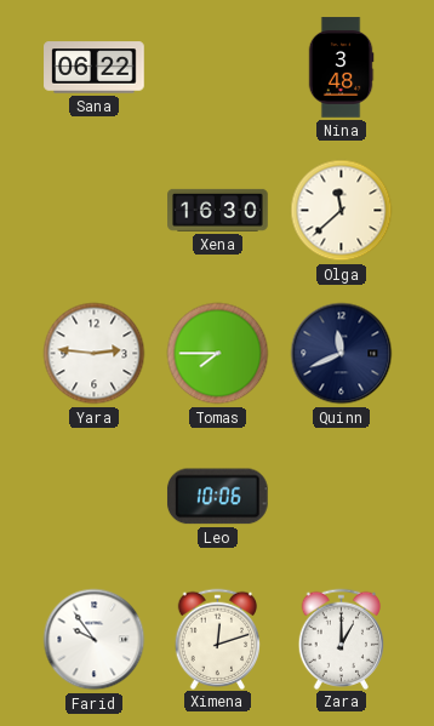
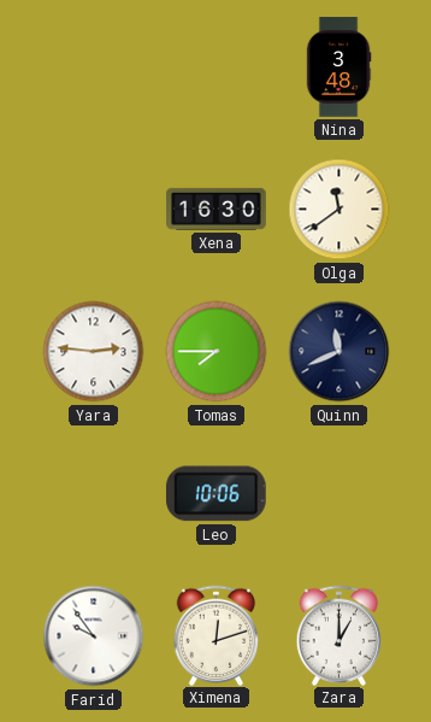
Sana: 06:22 -> none
Olga: 11:38 -> 11:39
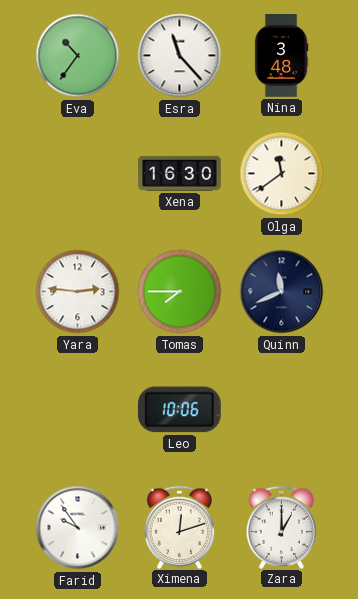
Eva: none -> 10:36
Esra: none -> 11:23
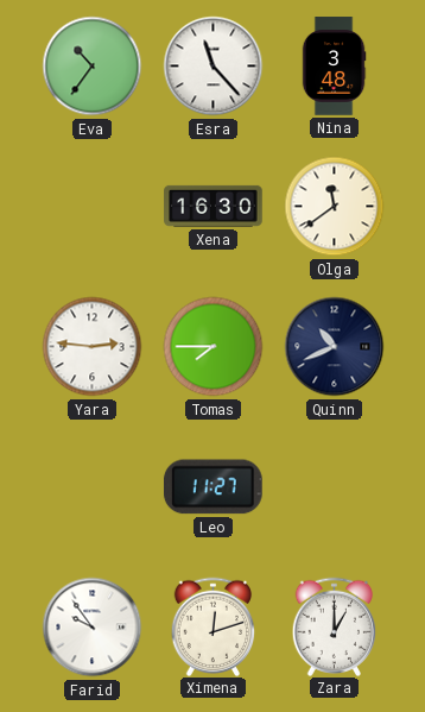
Quinn: 11:41 -> 10:41
Leo: 10:06 -> 11:27
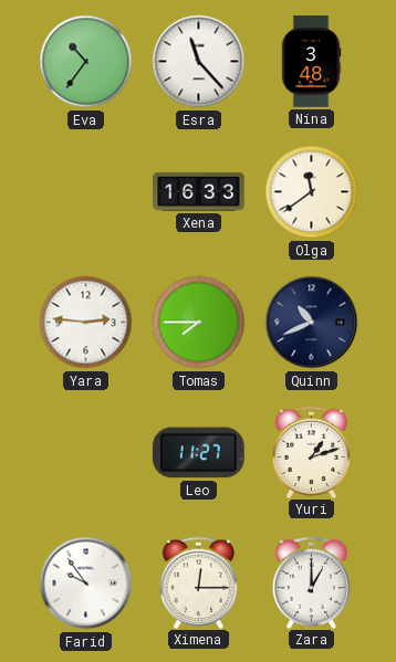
Xena: 16:30 -> 16:33
Yuri: none -> 1:12
Ximena: 12:12 -> 12:15
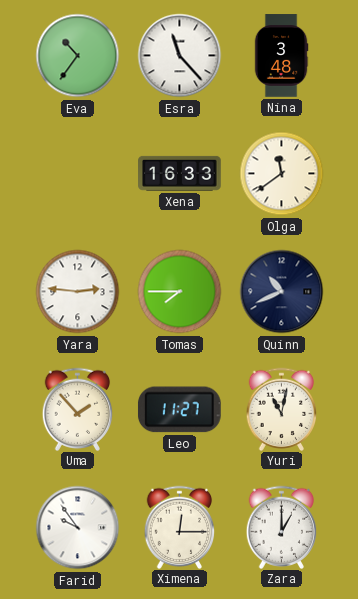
Uma: none -> 1:53
Yuri: 1:12 -> 11:02
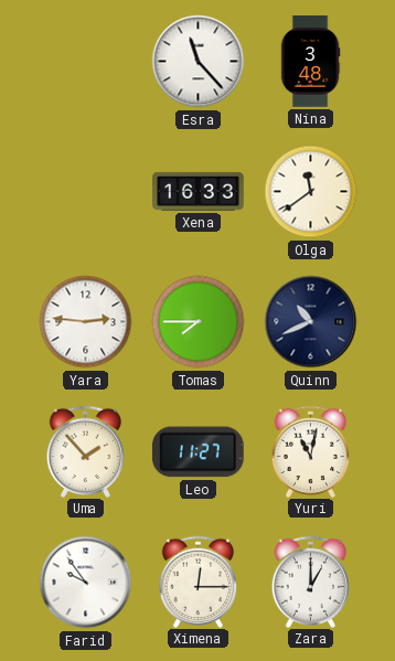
Eva: 10:36 -> none
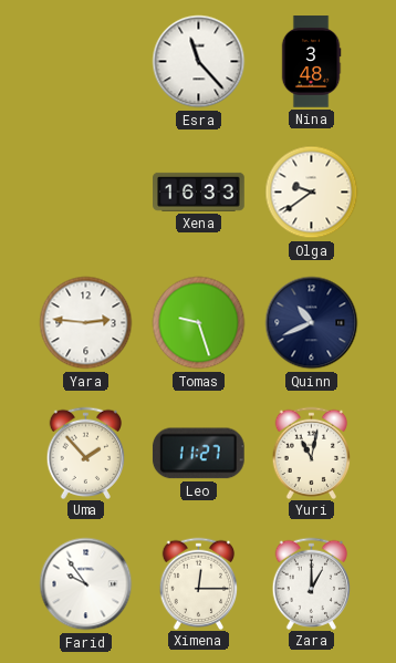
Olga: 11:39 -> 9:39
Tomas: 7:45 -> 9:27
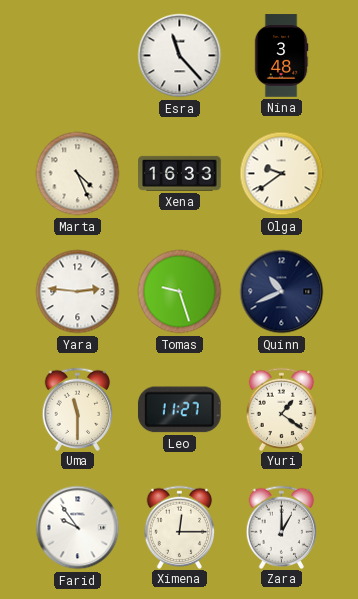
Marta: none -> 4:26
Uma: 1:53 -> 11:30
Yuri: 11:02 -> 1:21
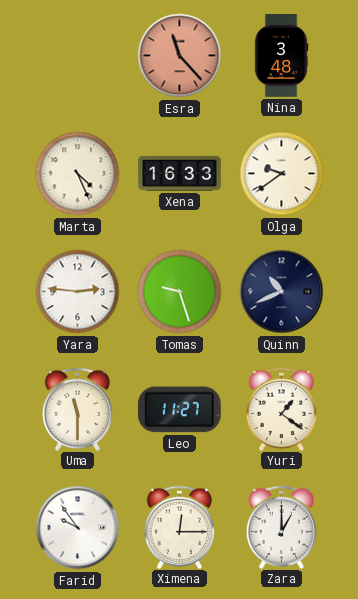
Esra dial: white -> salmon
